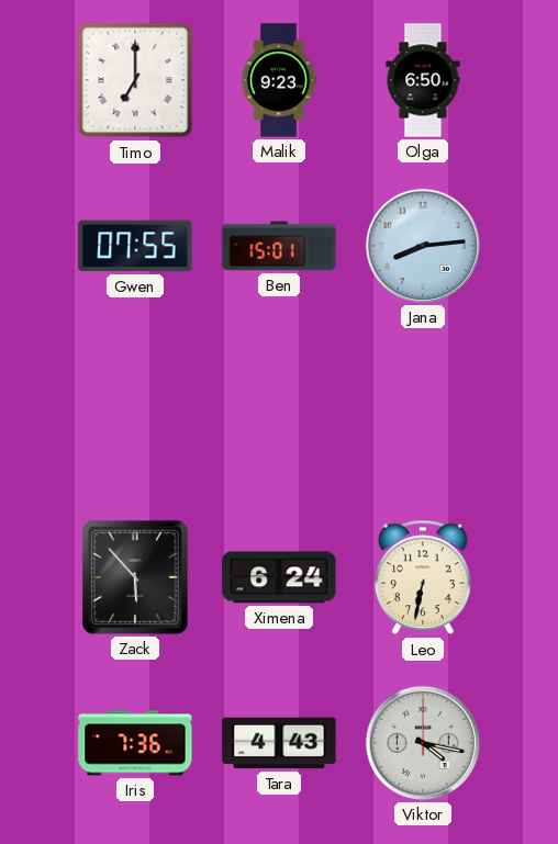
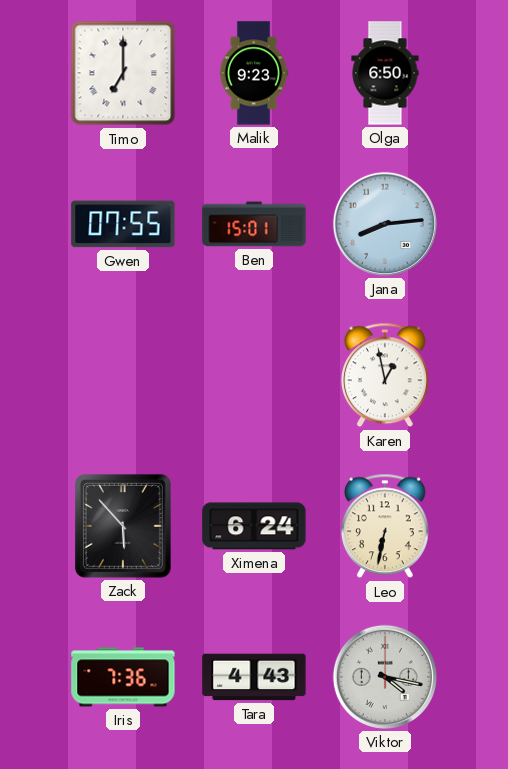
Karen: none -> 12:58
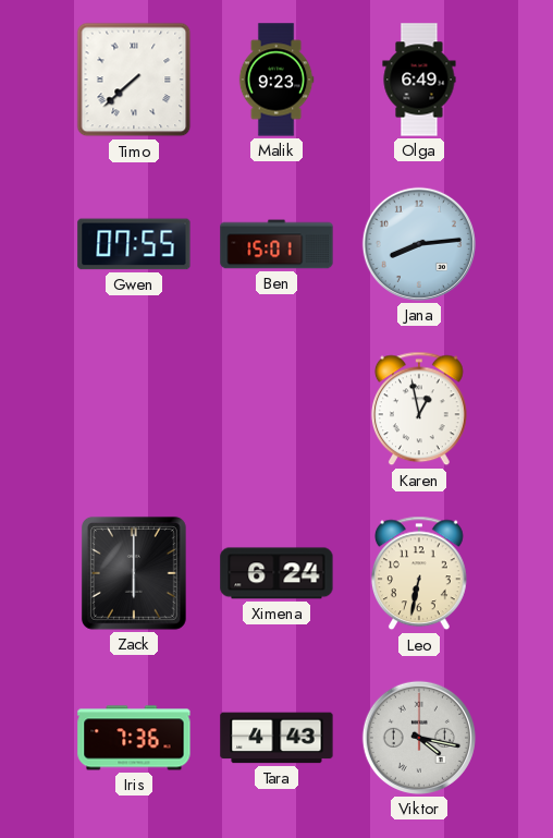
Timo: 7:00 -> 7:38
Olga: 6:50 -> 6:49
Zack: 5:53 -> 6:00
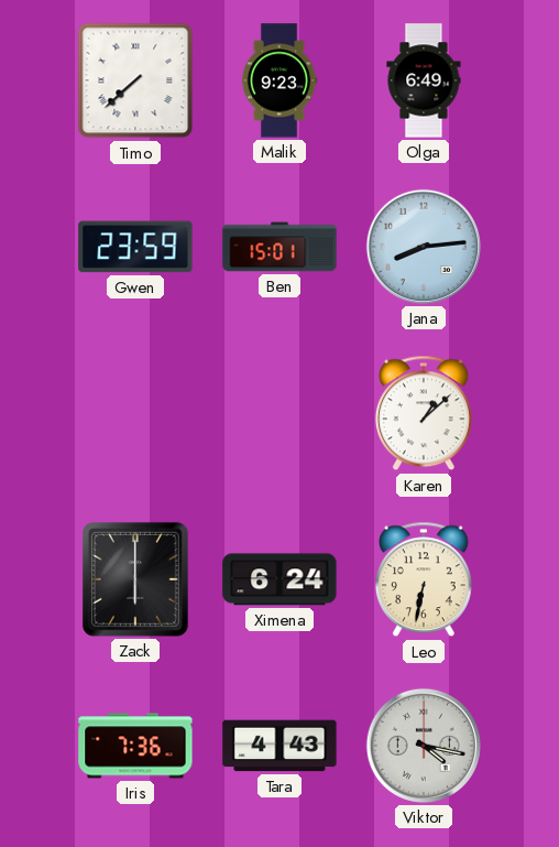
Gwen: 07:55 -> 23:59
Karen: 12:58 -> 1:08
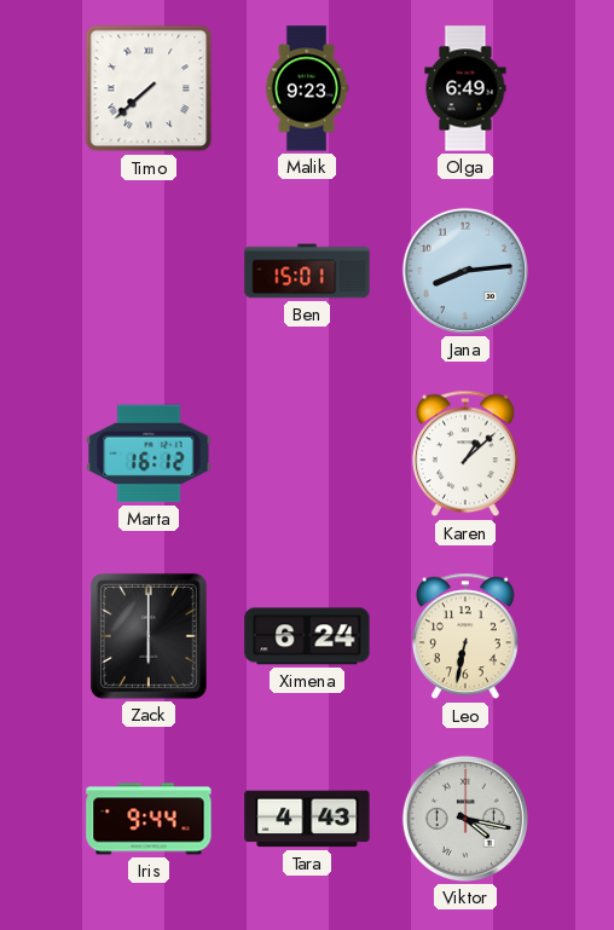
Gwen: 23:59 -> none
Marta: none -> 16:12
Iris: 7:36 -> 9:44
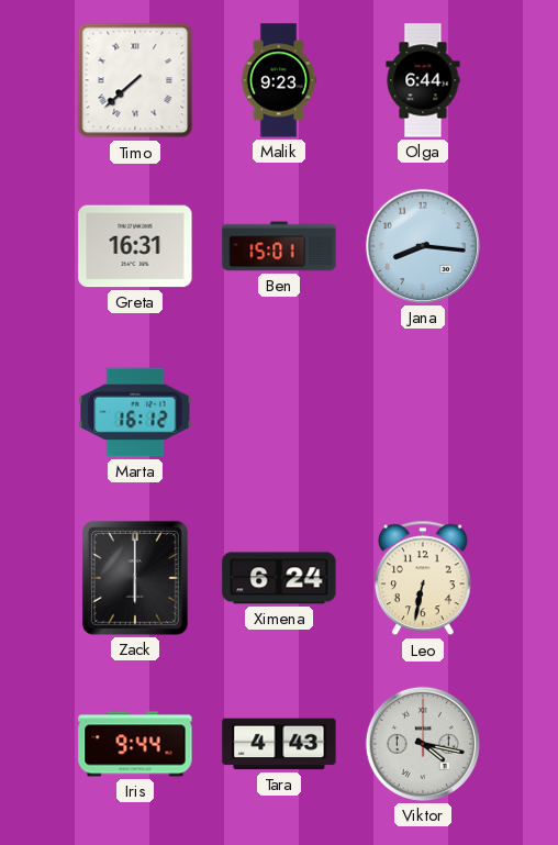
Olga: 6:49 -> 6:44
Greta: none -> 16:31
Jana: 8:14 -> 8:16
Karen: 1:08 -> none
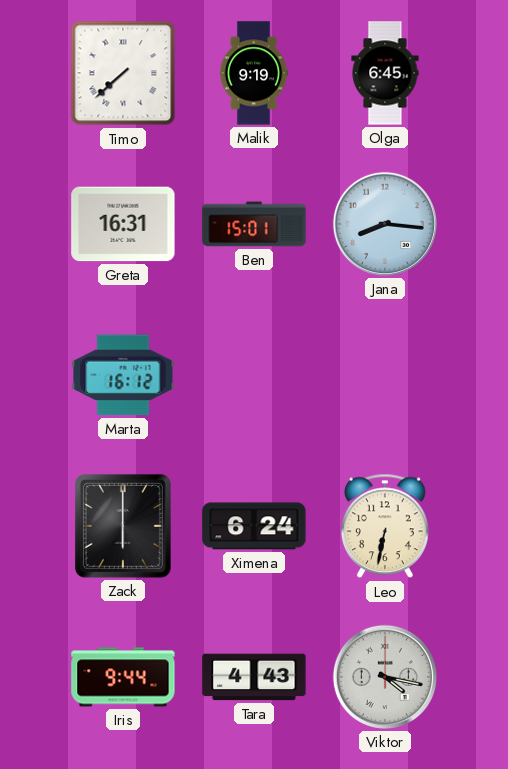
Malik: 9:23 -> 9:19
Olga: 6:44 -> 6:45
